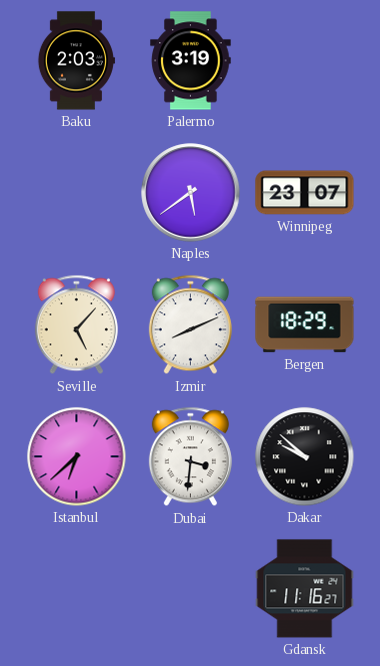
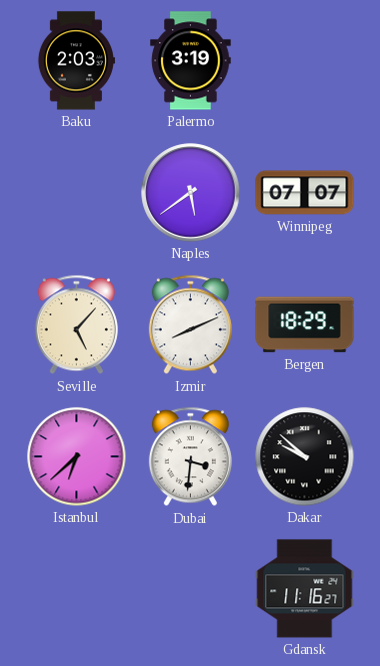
Winnipeg: 23:07 -> 07:07
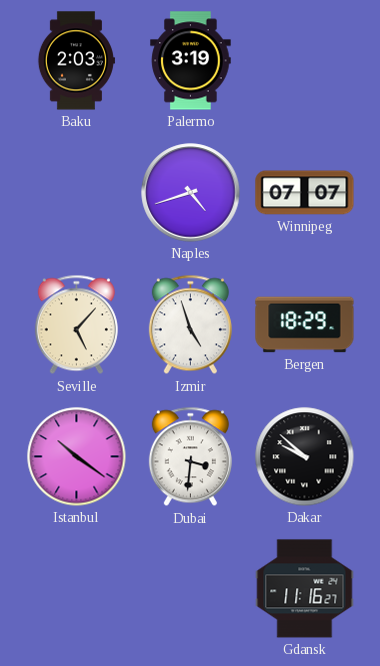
Naples: 5:39 -> 4:42
Izmir: 8:11 -> 4:57
Istanbul: 6:38 -> 10:21
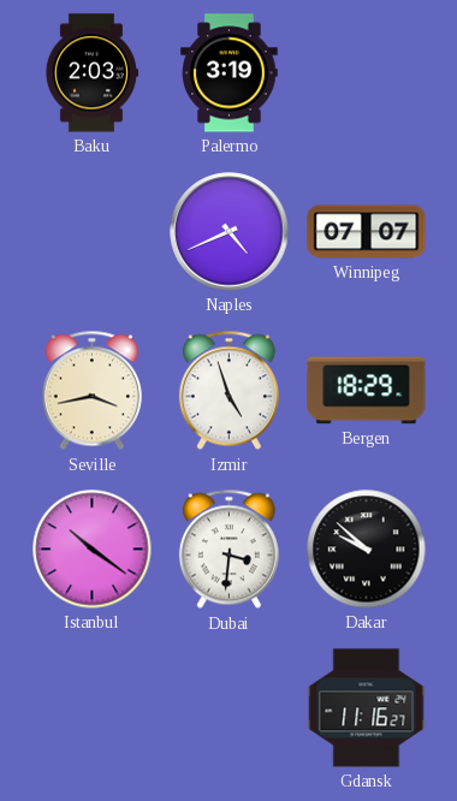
Naples: 4:42 -> 4:41
Seville: 5:07 -> 3:43
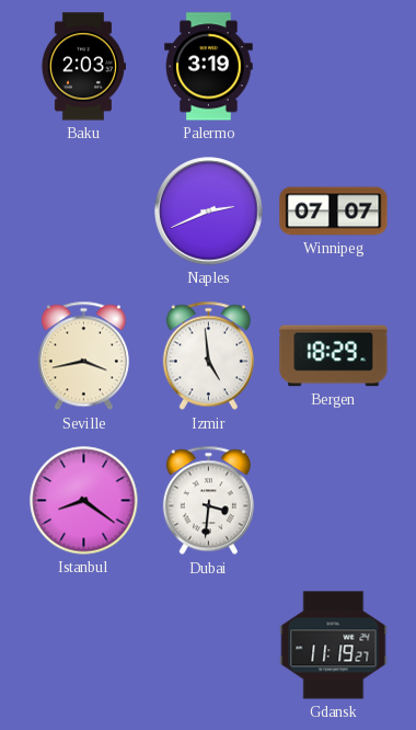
Naples: 4:41 -> 2:41
Izmir: 4:57 -> 4:59
Istanbul: 10:21 -> 8:21
Dakar: 9:52 -> none
Gdansk: 11:16 -> 11:19
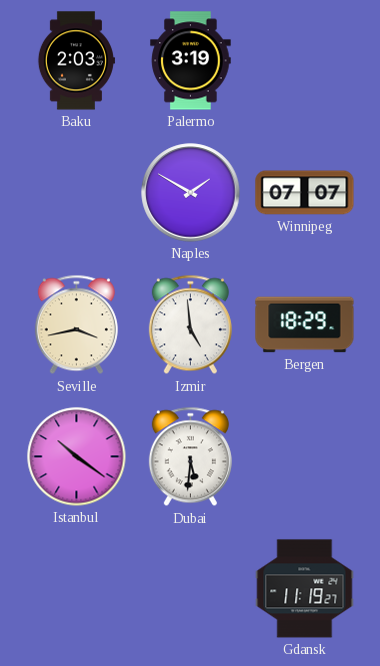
Naples: 2:41 -> 1:50
Istanbul: 8:21 -> 10:21
Dubai: 3:31 -> 5:31
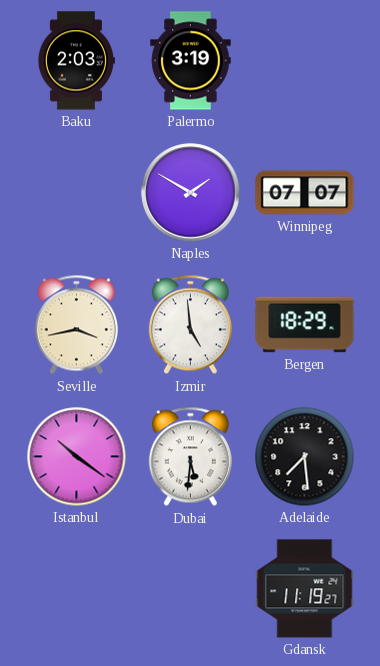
Adelaide: none -> 7:29
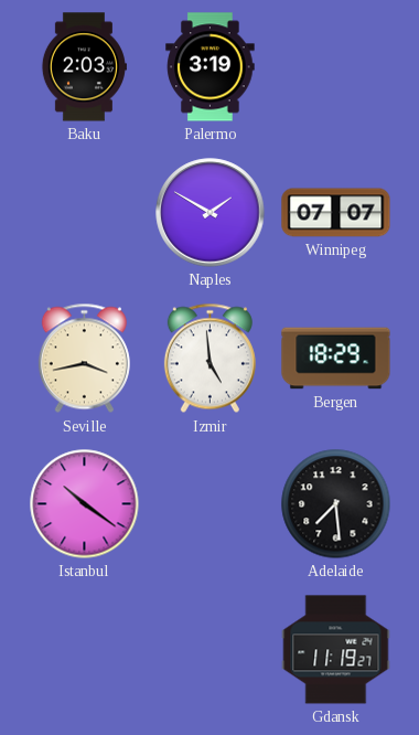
Dubai: 5:31 -> none
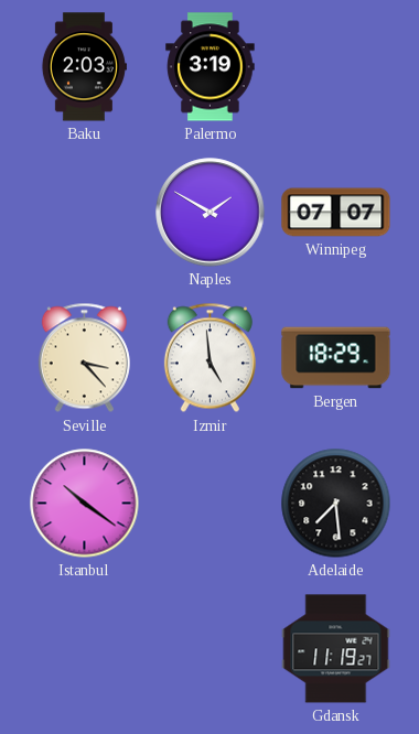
Seville: 3:43 -> 3:23
